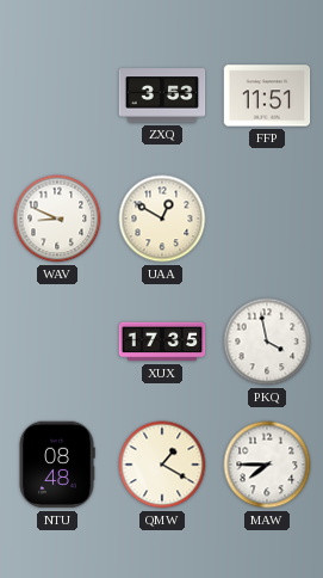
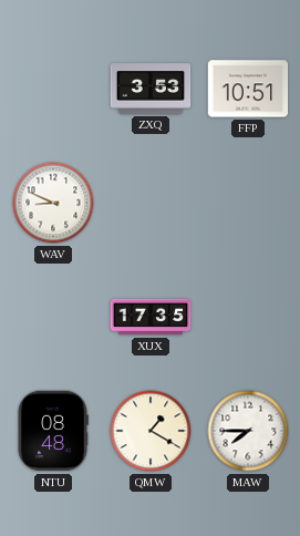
FFP: 11:51 -> 10:51
UAA: 12:50 -> none
PKQ: 3:58 -> none
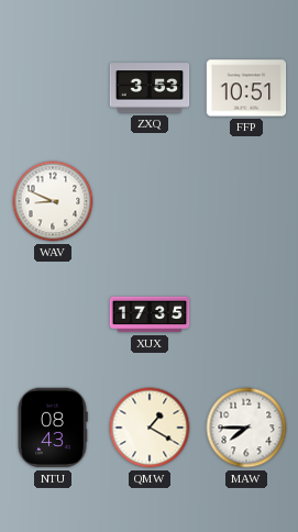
NTU: 08:48 -> 08:43
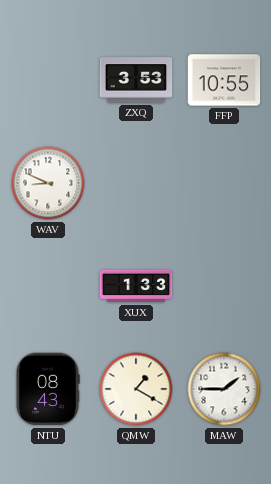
FFP: 10:51 -> 10:55
XUX: 17:35 -> 1:33
MAW: 7:45 -> 1:45
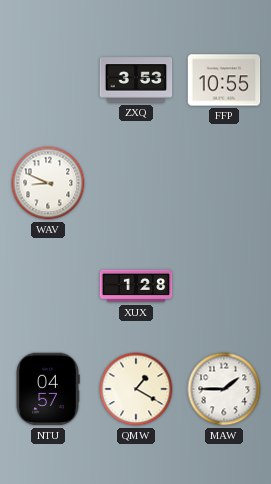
XUX: 1:33 -> 1:28
NTU: 08:43 -> 04:57
